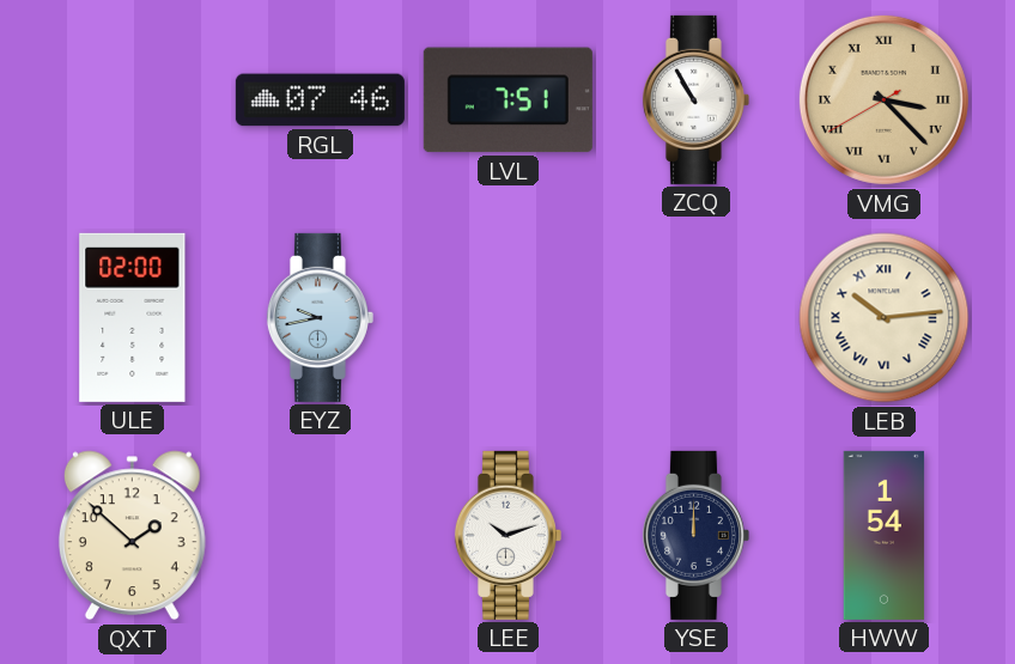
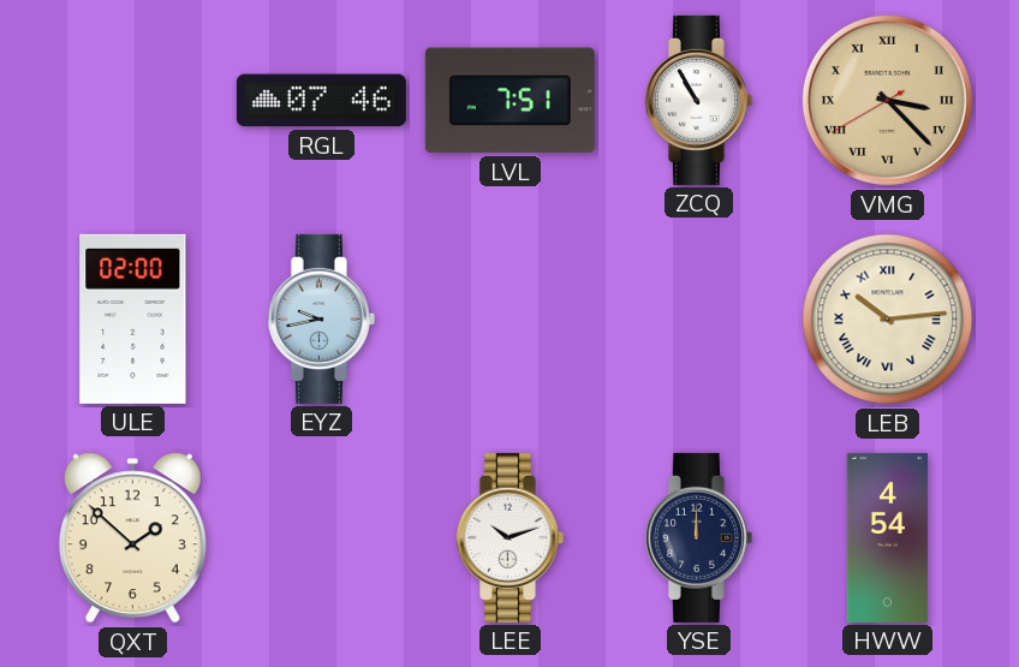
HWW: 1:54 -> 4:54
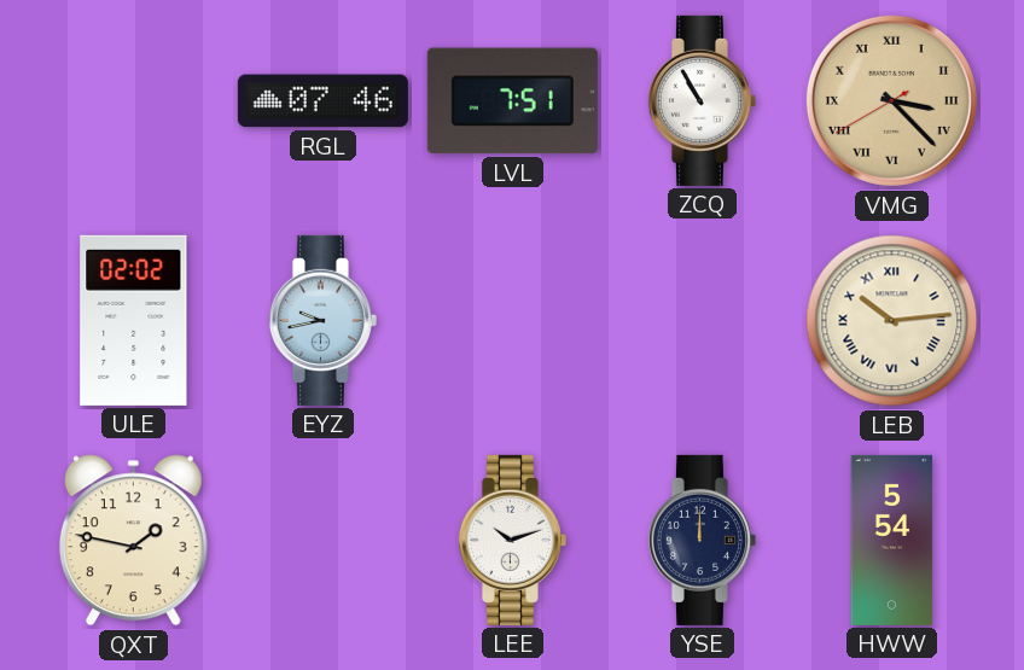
ULE: 02:00 -> 02:02
QXT: 1:52 -> 1:47
HWW: 4:54 -> 5:54
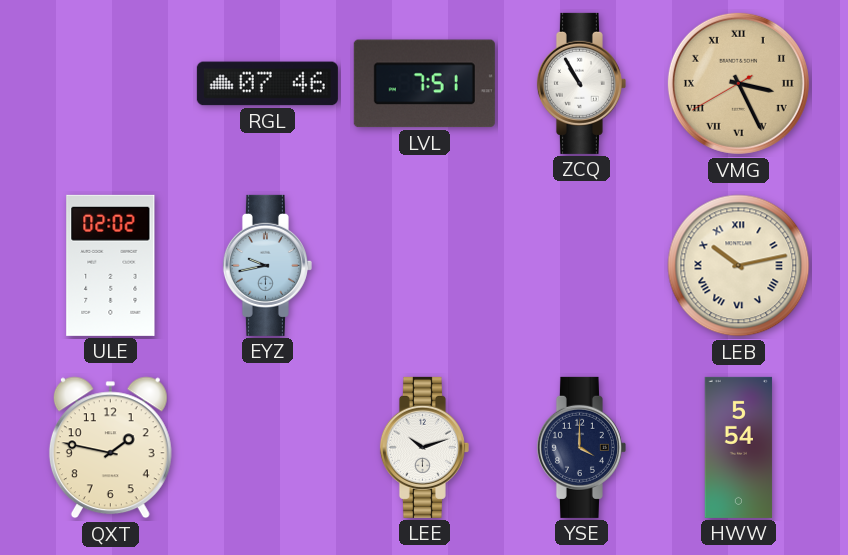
VMG: 3:22 -> 3:25
LEB: 10:14 -> 10:13
YSE: 12:00 -> 4:00
